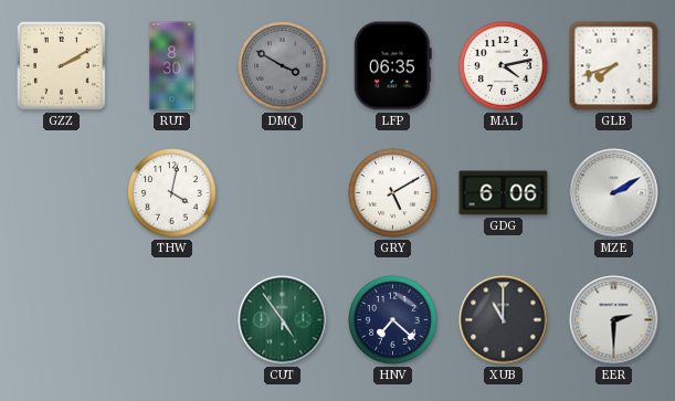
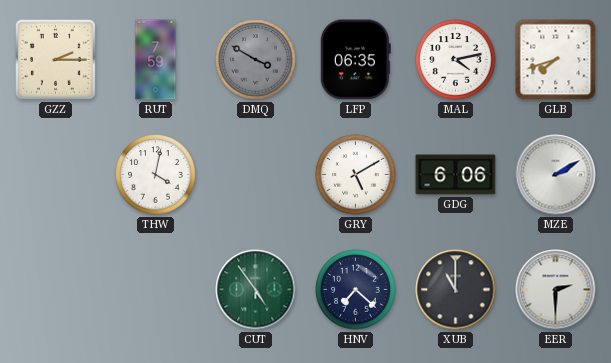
GZZ: 2:10 -> 2:15
RUT: 8:30 -> 7:59
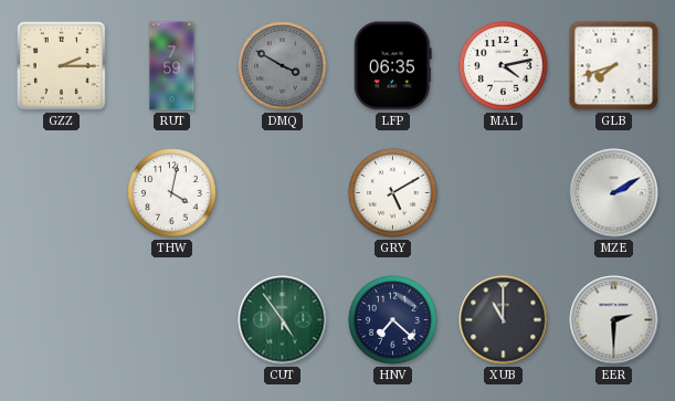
GDG: 6:06 -> none
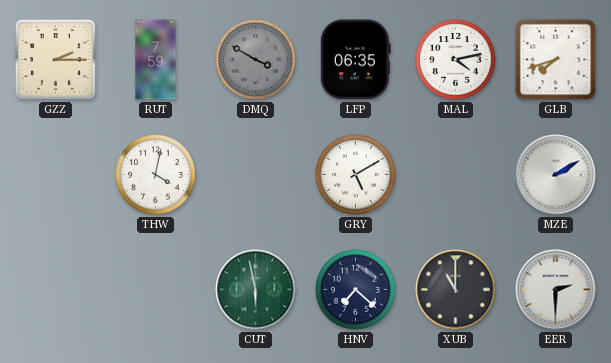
CUT: 4:54 -> 5:58
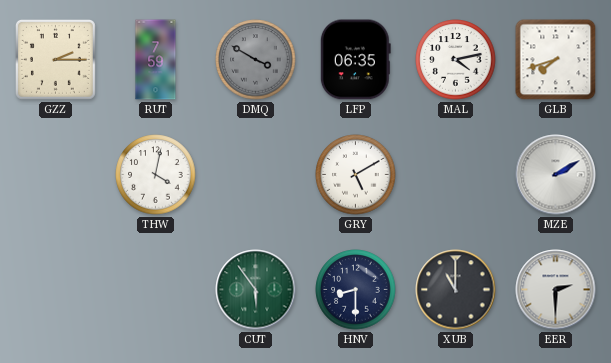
CUT: 5:58 -> 5:54
HNV: 7:22 -> 8:30
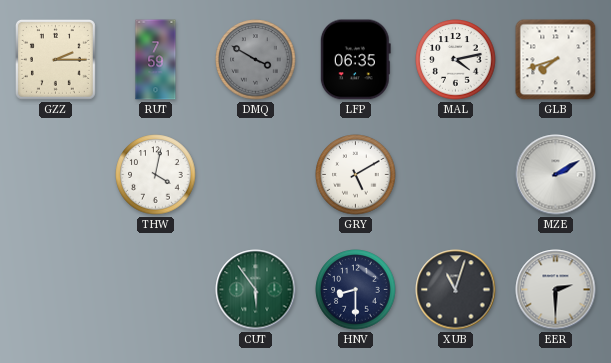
XUB: 11:00 -> 11:03
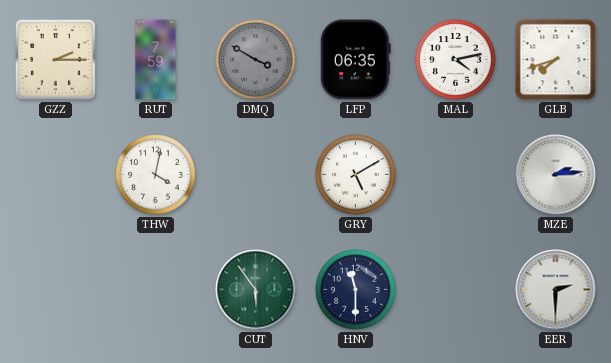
MZE: 2:10 -> 2:14
HNV: 8:30 -> 11:30
XUB: 11:03 -> none
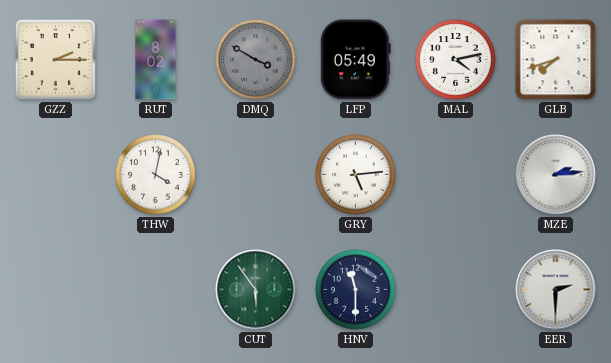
RUT: 7:59 -> 8:02
LFP: 06:35 -> 05:49
GRY: 5:10 -> 5:14
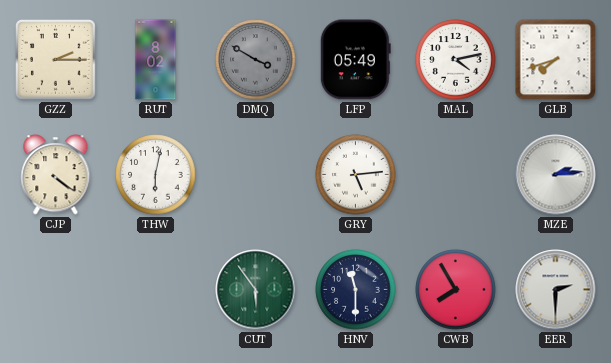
CJP: none -> 4:21
THW: 4:02 -> 6:02
CWB: none -> 7:55
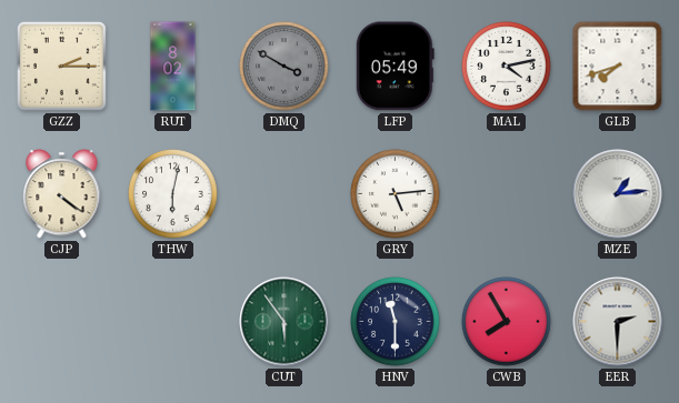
MZE: 2:14 -> 1:14
